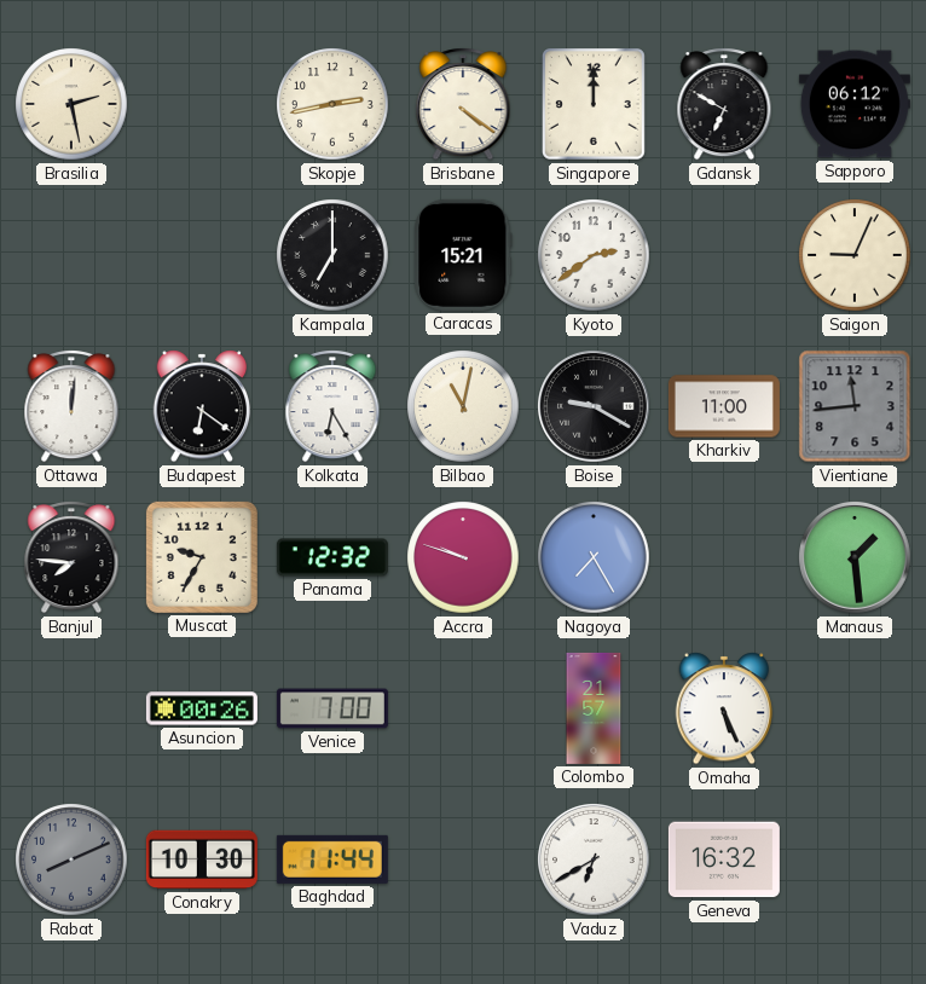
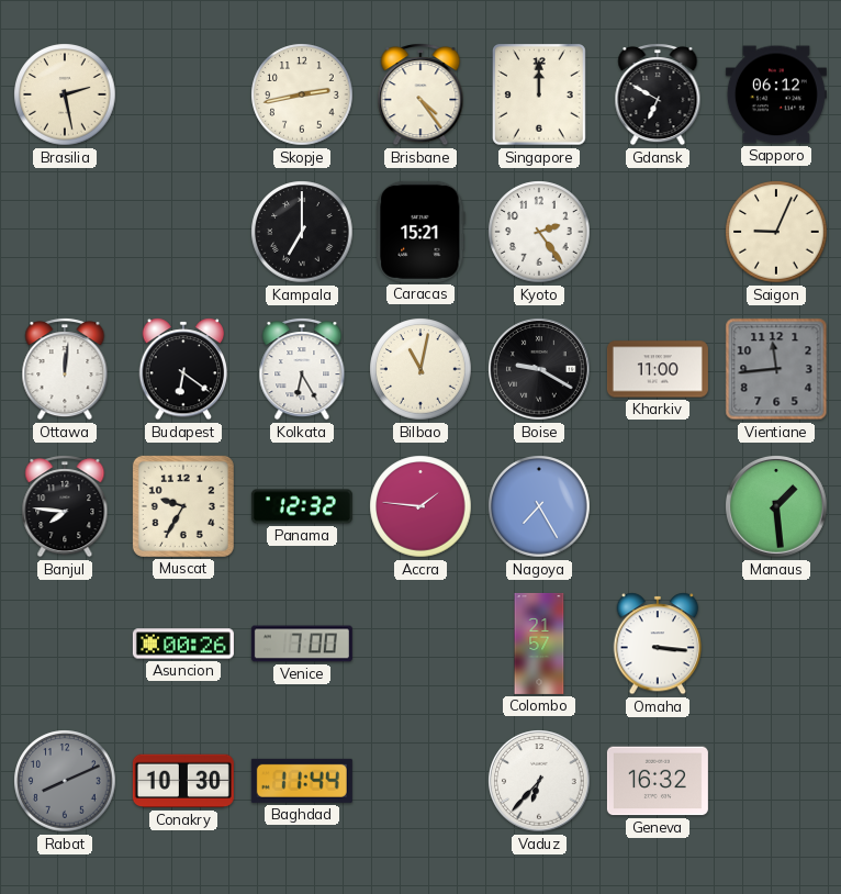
Brisbane: 4:21 -> 4:24
Kyoto: 2:39 -> 2:24
Accra: 9:48 -> 1:46
Omaha: 5:26 -> 3:16
Vaduz: 6:40 -> 6:37
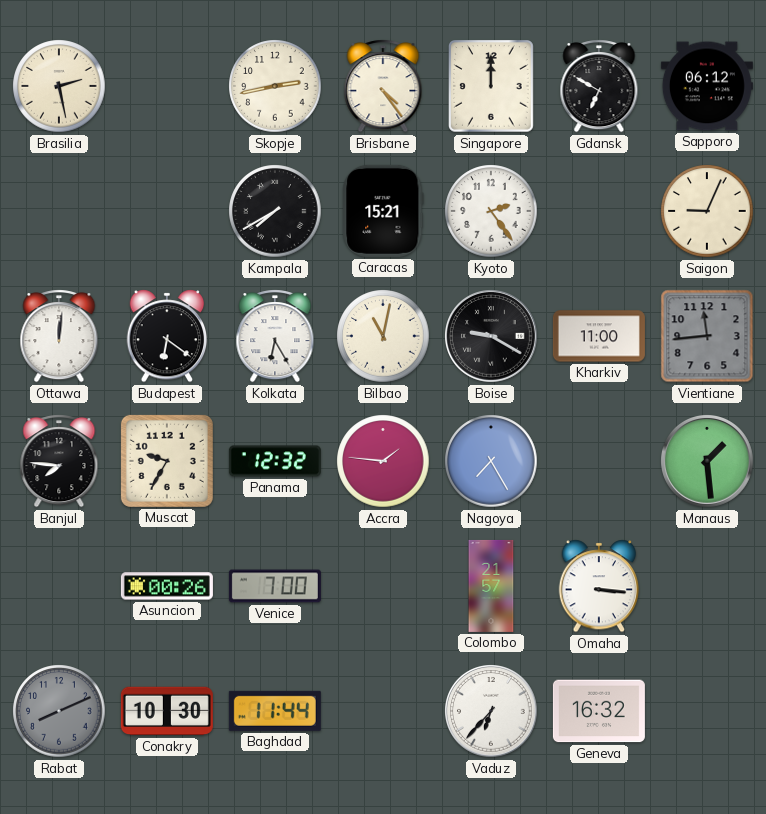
Kampala: 7:00 -> 7:40
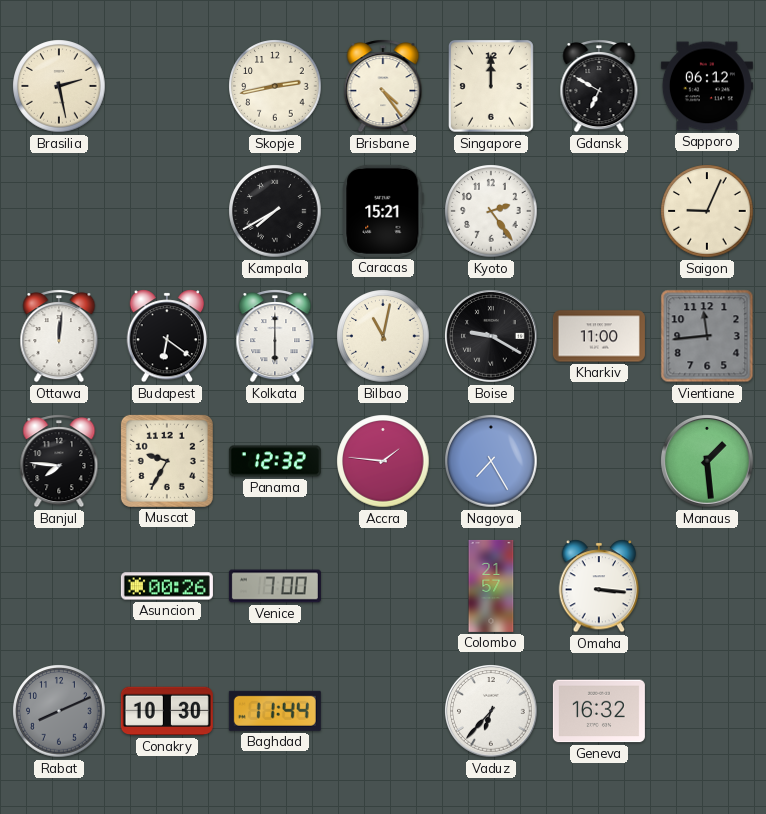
Kolkata: 6:25 -> 6:00
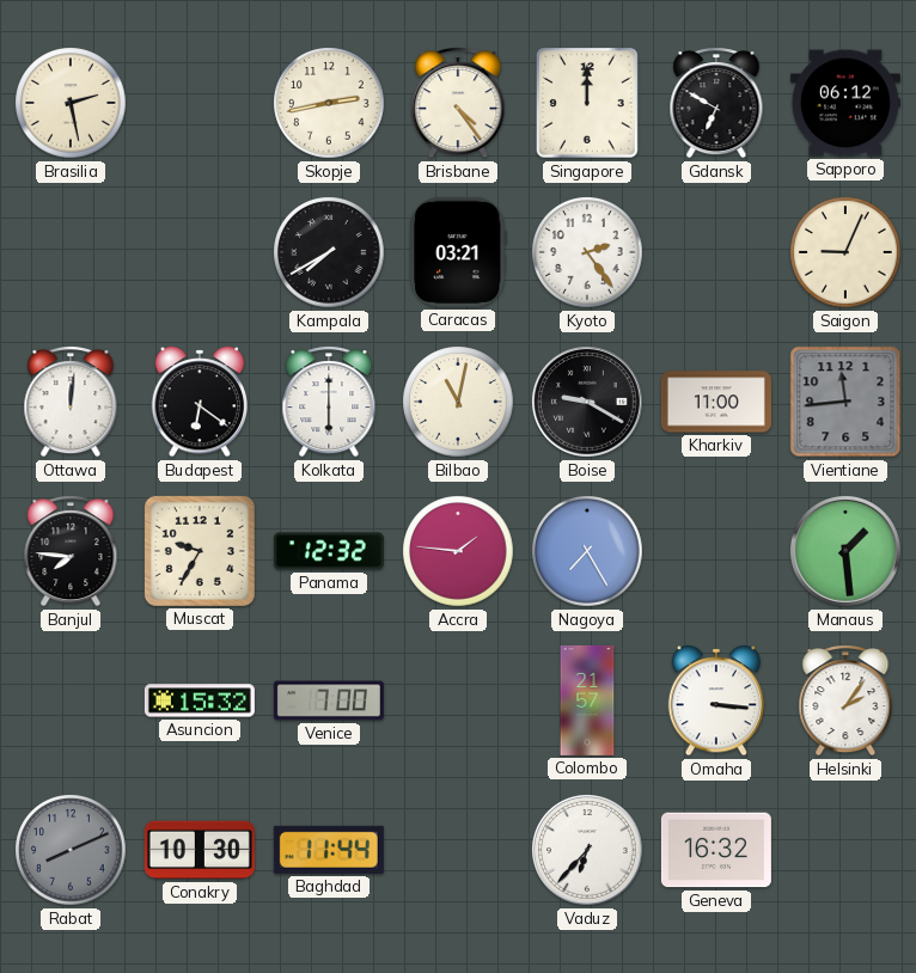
Caracas: 15:21 -> 03:21
Asuncion: 00:26 -> 15:32
Helsinki: none -> 2:06
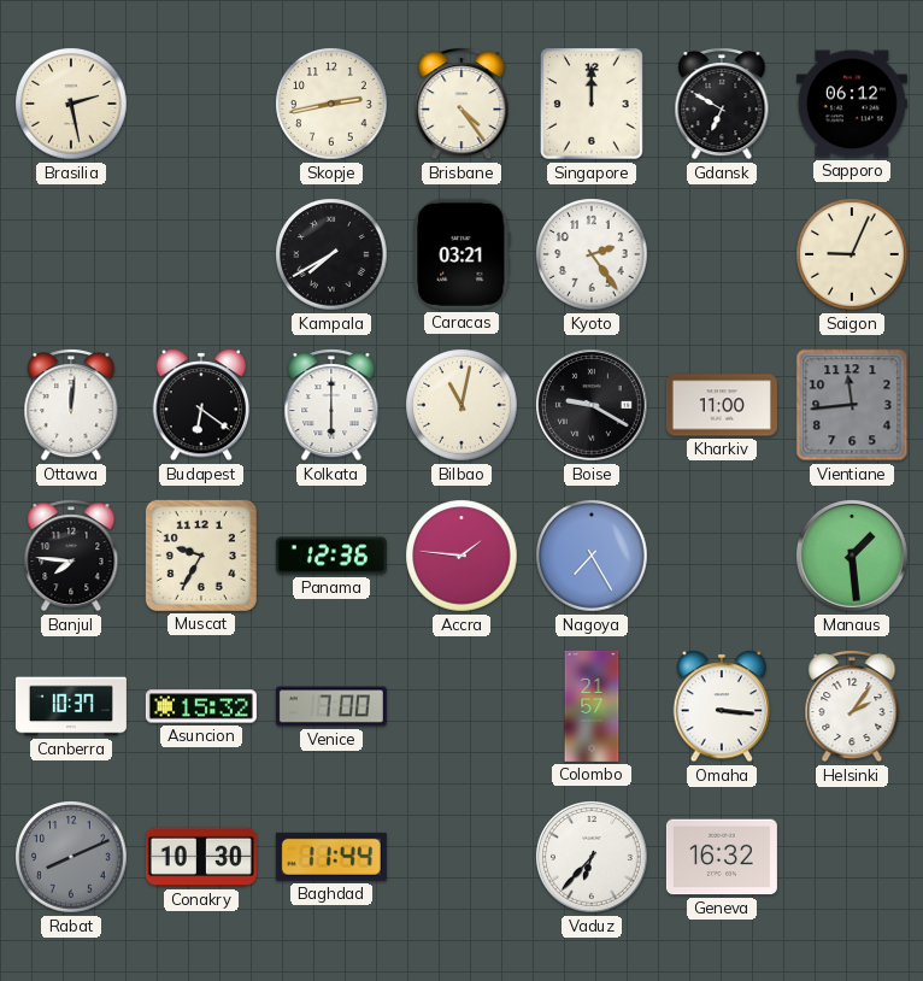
Panama: 12:32 -> 12:36
Canberra: none -> 10:37
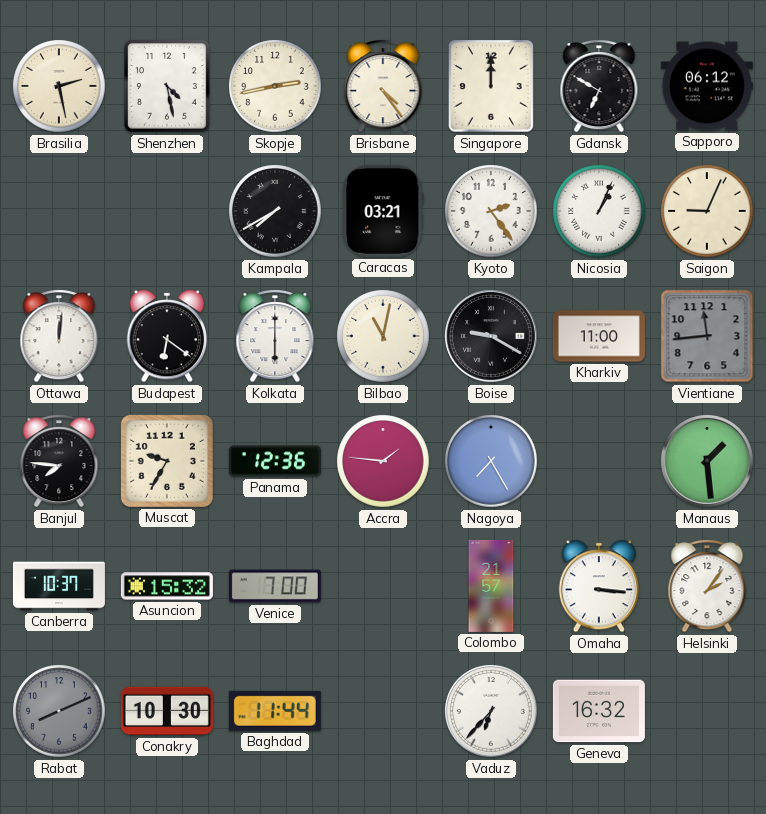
Shenzhen: none -> 4:28
Nicosia: none -> 1:04
